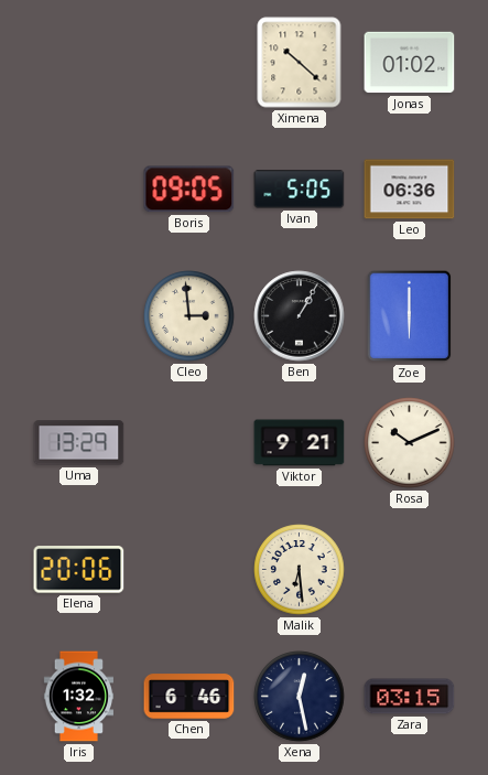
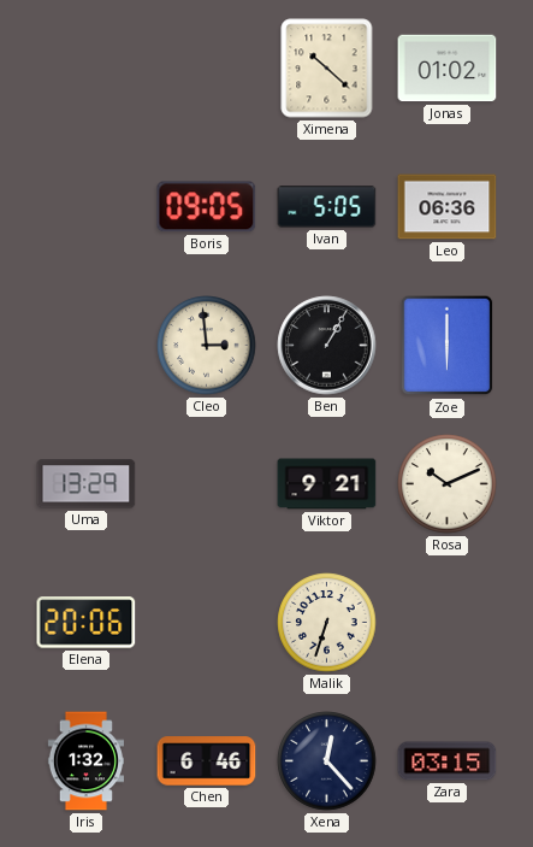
Malik: 6:29 -> 6:33
Xena: 12:28 -> 12:23
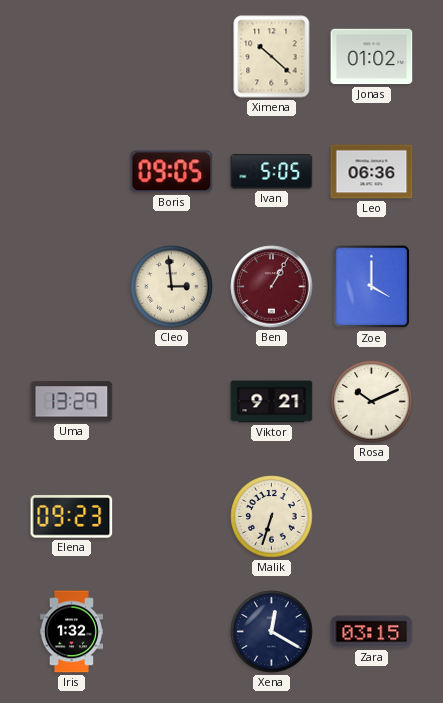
Ben dial: black -> burgundy
Zoe: 6:00 -> 4:00
Elena: 20:06 -> 09:23
Chen: 6:46 -> none
Xena: 12:23 -> 12:20
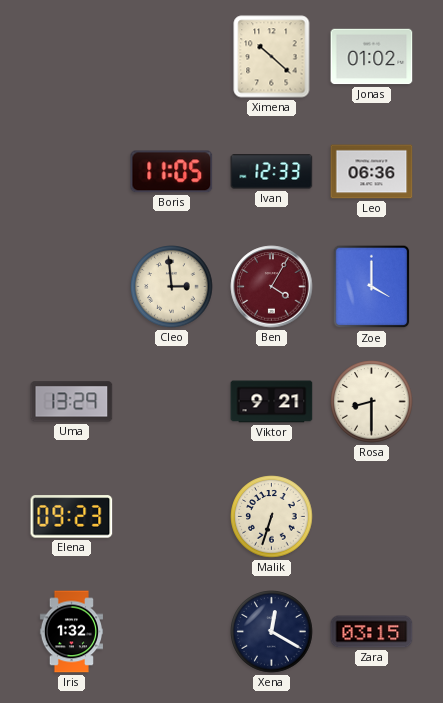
Boris: 09:05 -> 11:05
Ivan: 5:05 -> 12:33
Ben: 1:05 -> 4:05
Rosa: 10:11 -> 8:30
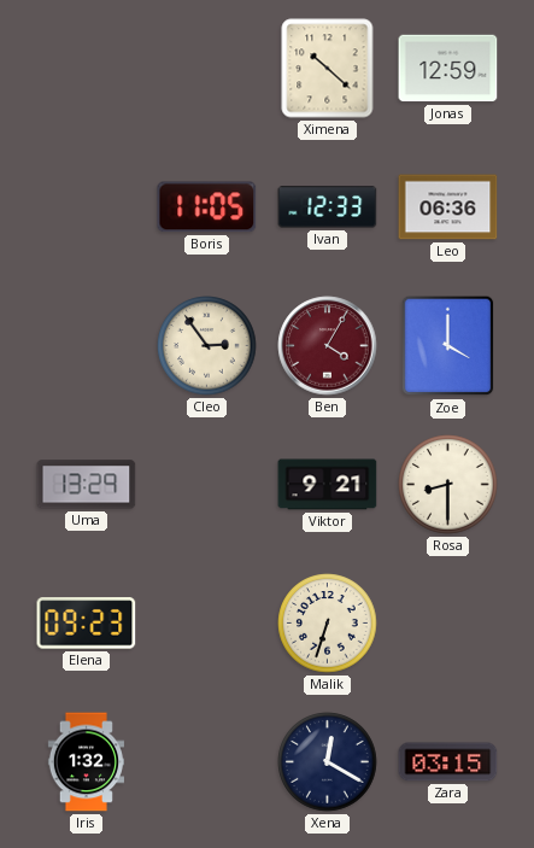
Jonas: 01:02 -> 12:59
Cleo: 2:59 -> 2:54
